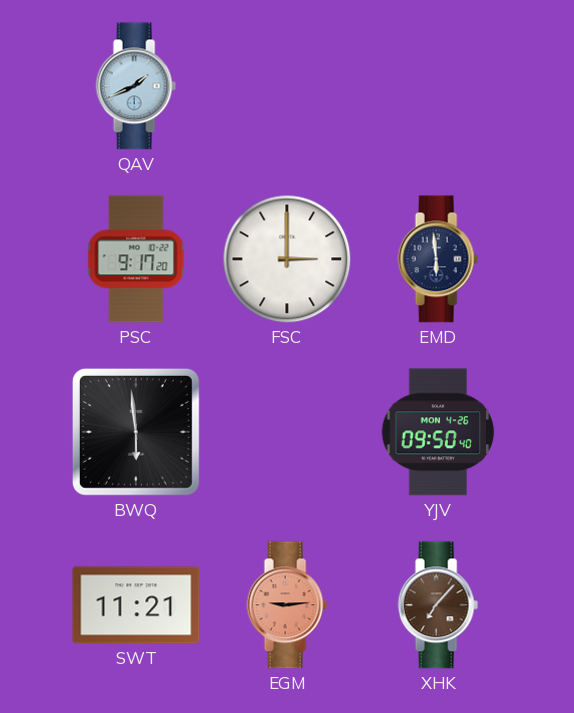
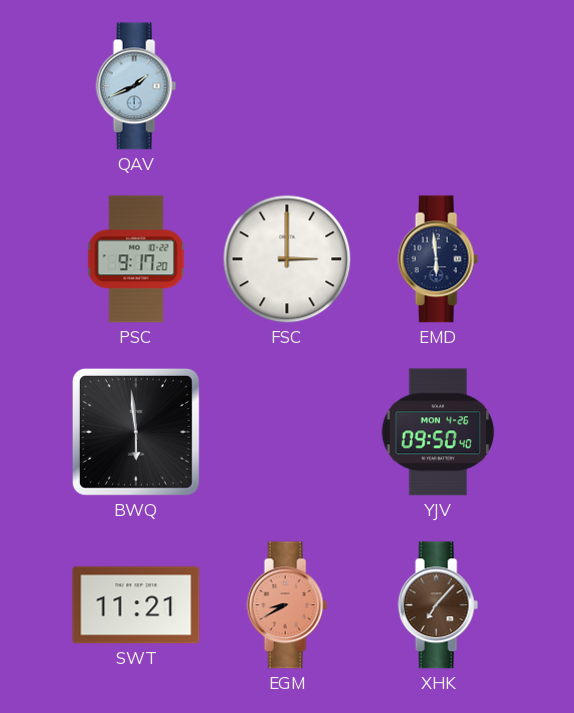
EGM: 9:14 -> 8:40
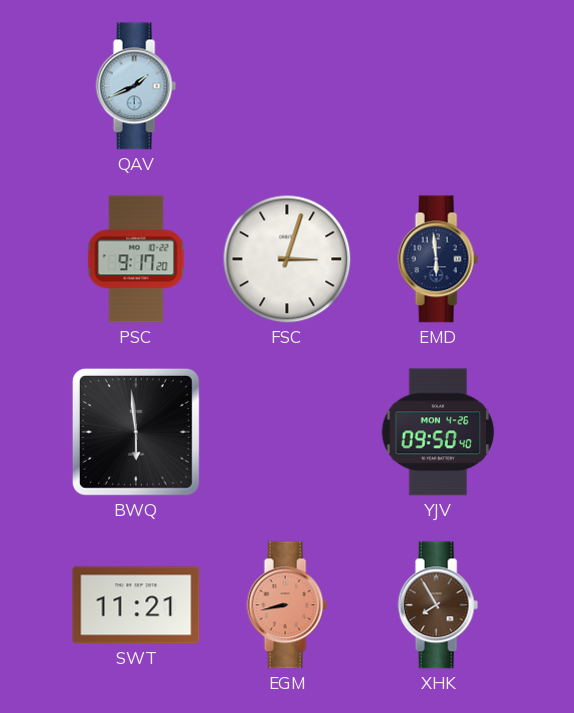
FSC: 3:00 -> 3:03
EGM: 8:40 -> 8:43
XHK: 7:07 -> 7:55
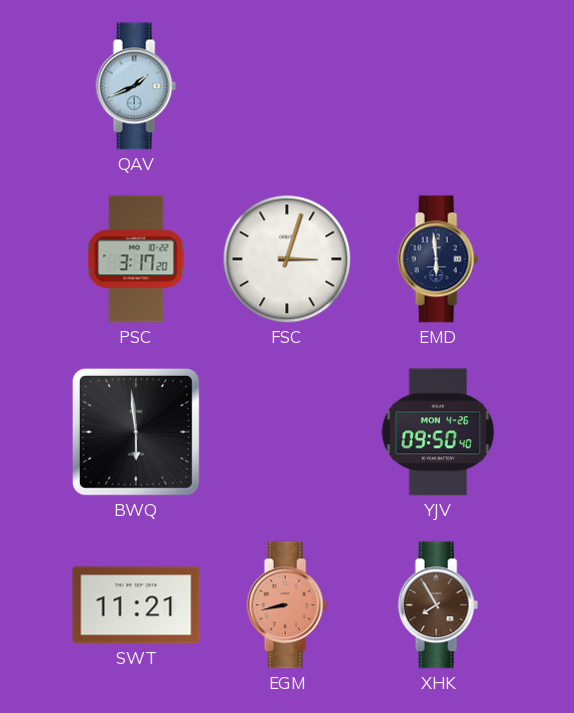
PSC: 9:17 -> 3:17
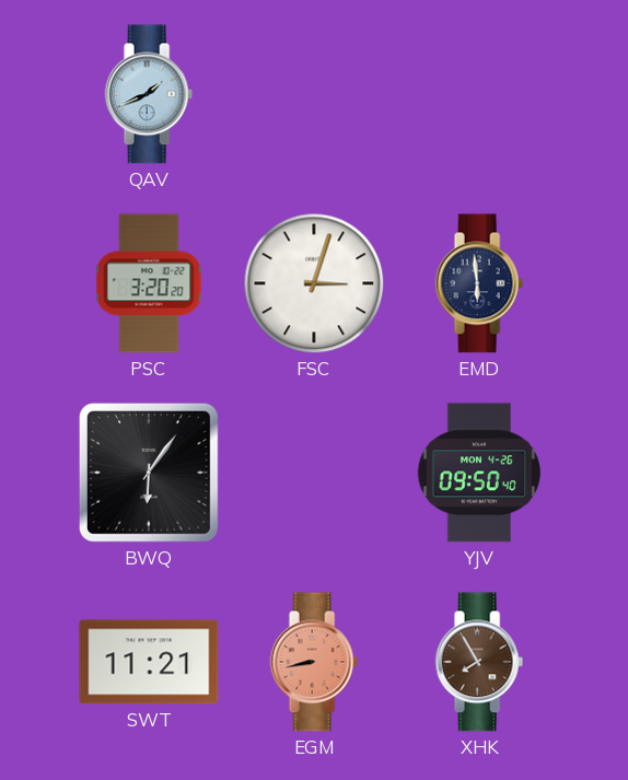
PSC: 3:17 -> 3:20
BWQ: 5:59 -> 6:06
